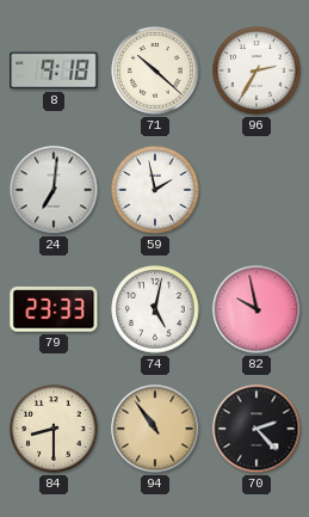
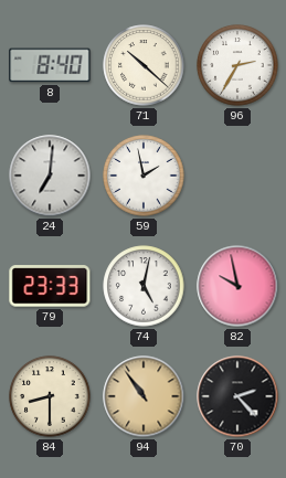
8: 9:18 -> 8:40
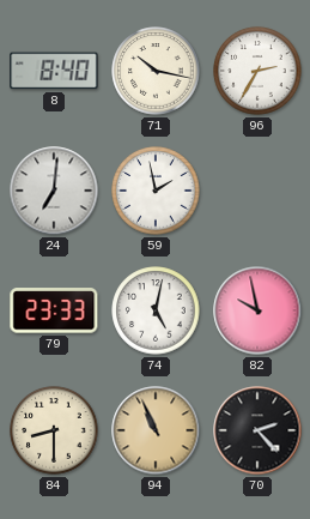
71: 10:22 -> 10:17
94: 10:54 -> 10:56
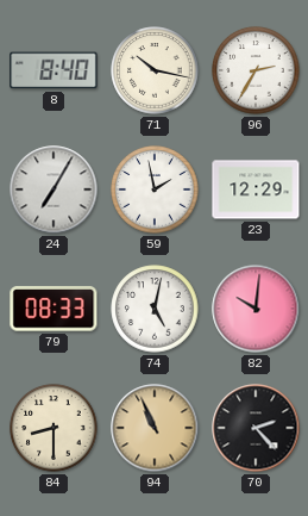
24: 7:01 -> 7:05
23: none -> 12:29
79: 23:33 -> 08:33
82: 9:58 -> 10:01
